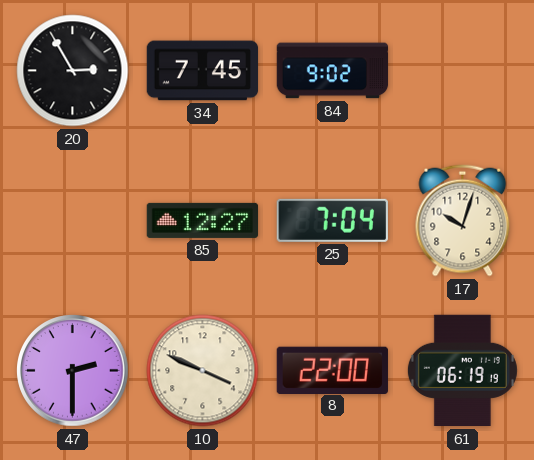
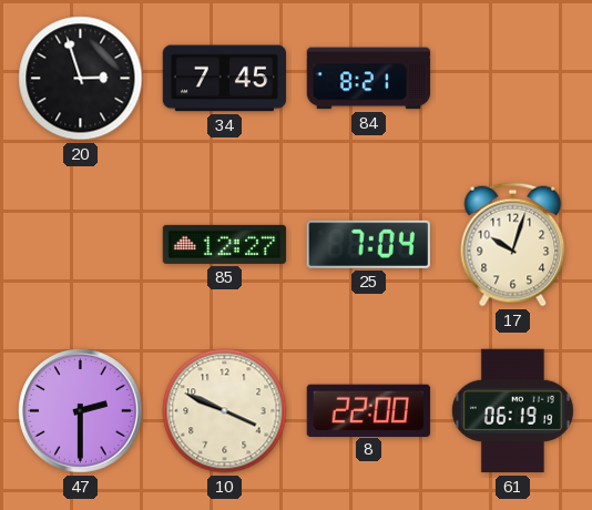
20: 2:55 -> 2:57
84: 9:02 -> 8:21
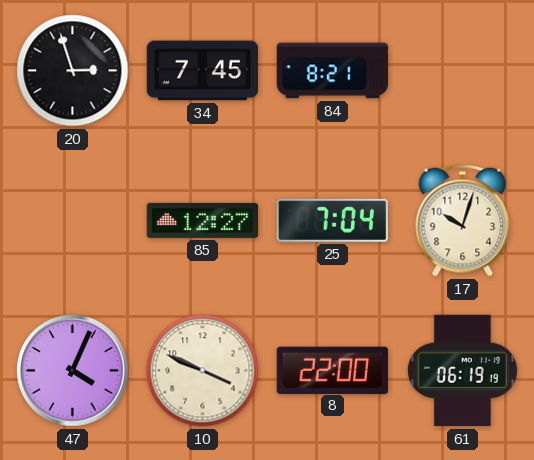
47: 2:30 -> 4:04
